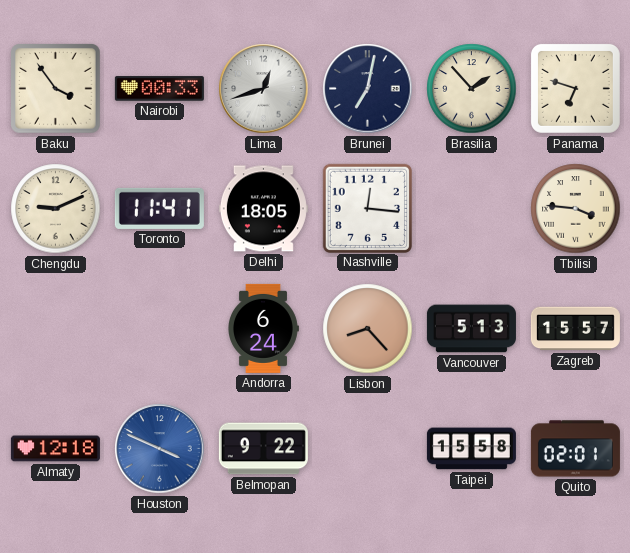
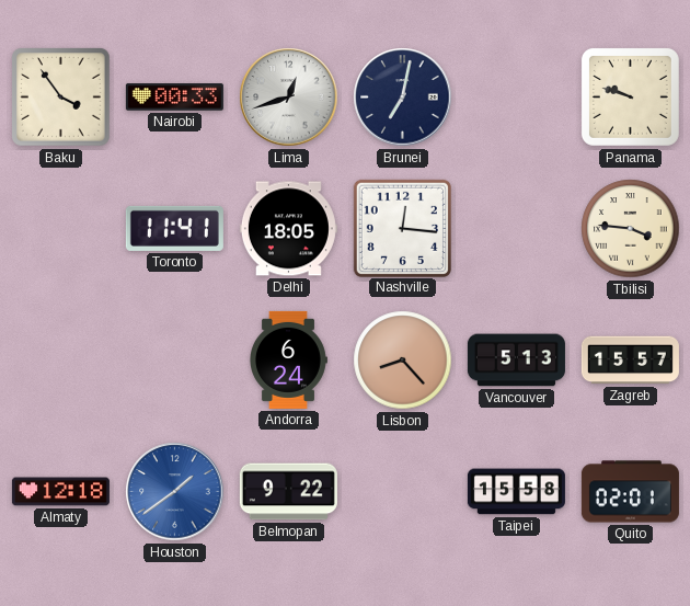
Brasilia: 1:53 -> none
Panama: 6:48 -> 9:48
Chengdu: 9:11 -> none
Houston: 3:49 -> 1:39
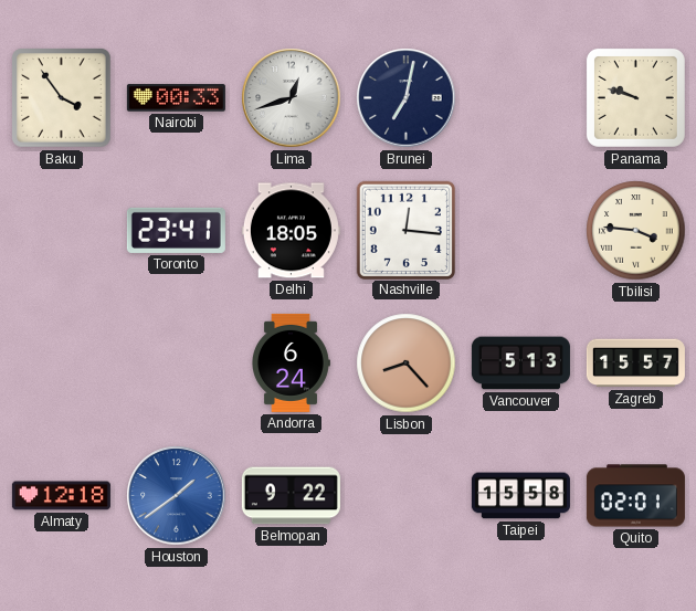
Toronto: 11:41 -> 23:41
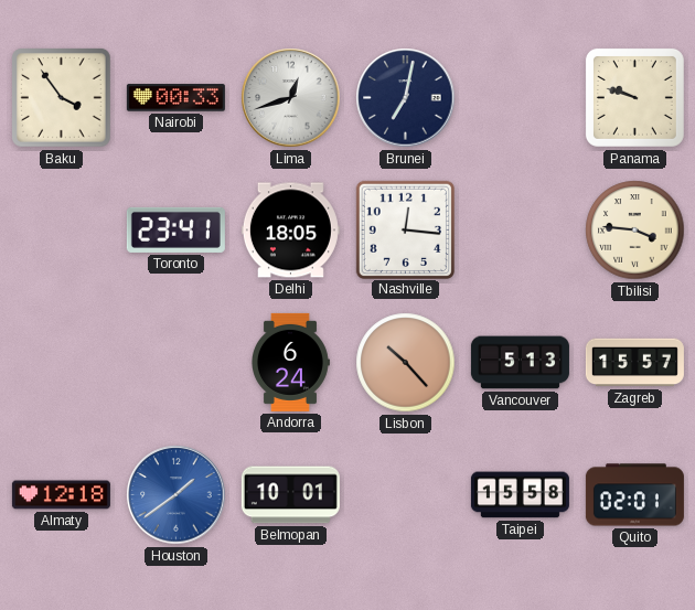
Lisbon: 8:23 -> 10:23
Belmopan: 9:22 -> 10:01
